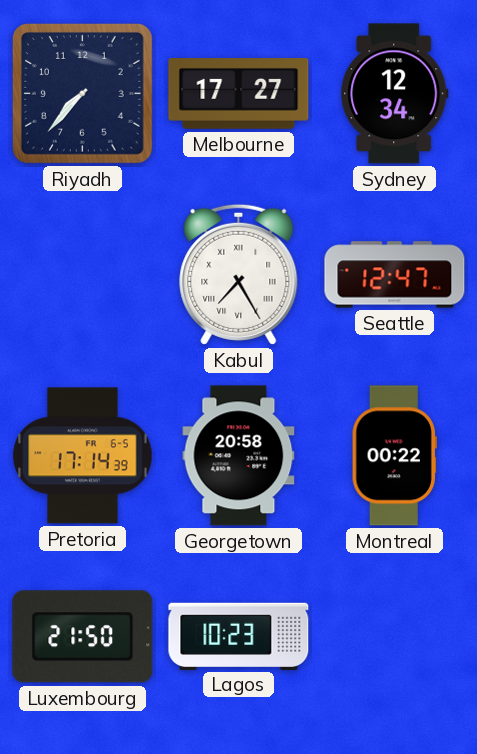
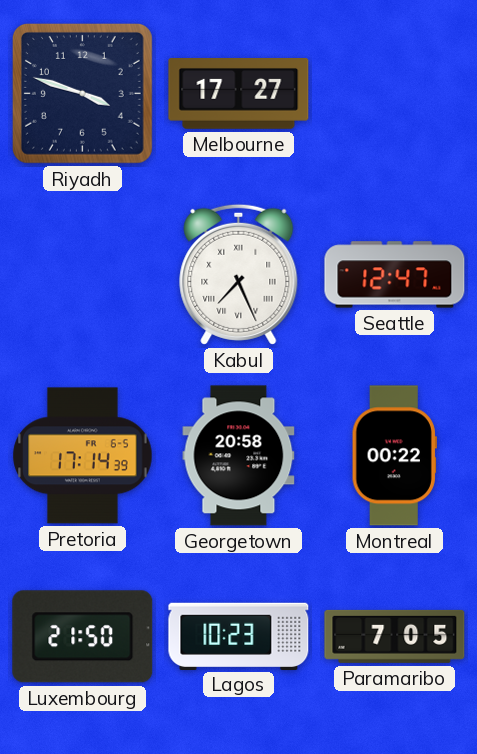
Riyadh: 7:37 -> 3:48
Sydney: 12:34 -> none
Kabul: 7:25 -> 7:26
Paramaribo: none -> 7:05
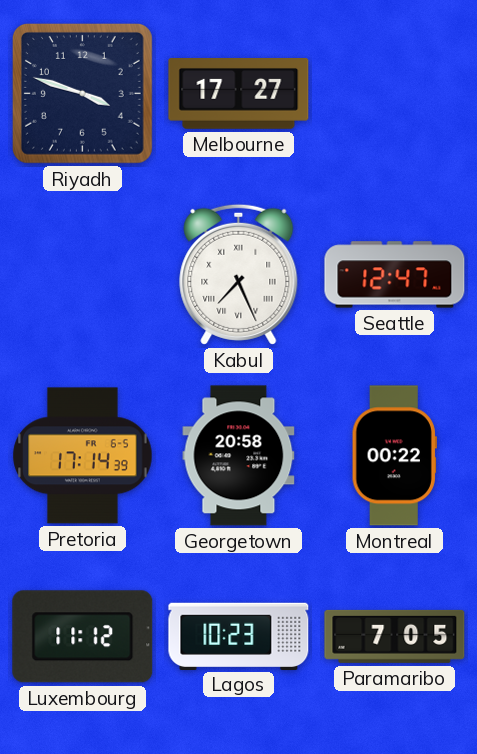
Luxembourg: 21:50 -> 11:12
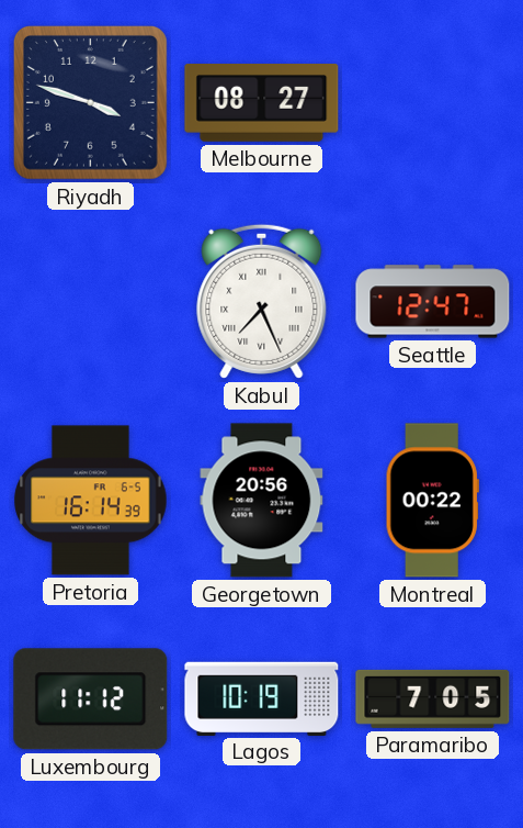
Melbourne: 17:27 -> 08:27
Pretoria: 17:14 -> 16:14
Georgetown: 20:58 -> 20:56
Lagos: 10:23 -> 10:19
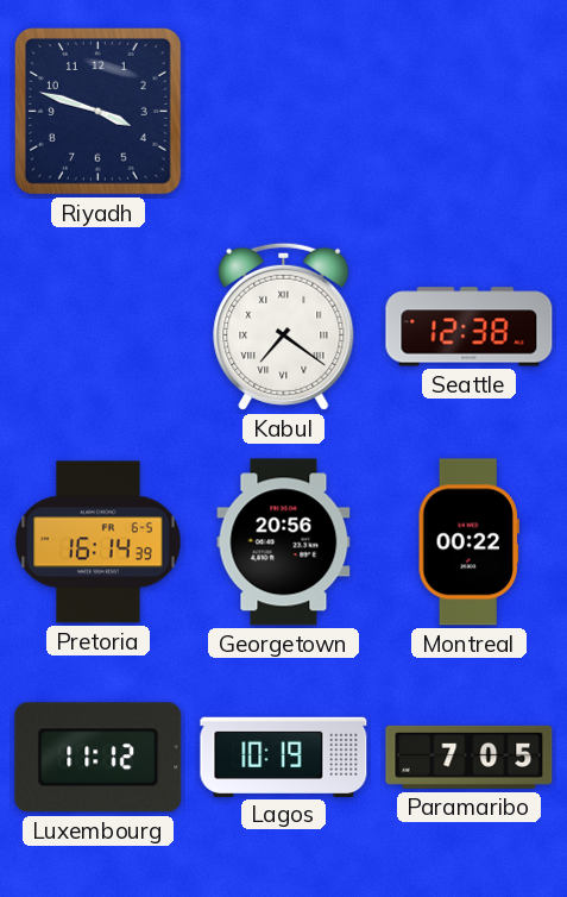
Melbourne: 08:27 -> none
Kabul: 7:26 -> 7:21
Seattle: 12:47 -> 12:38
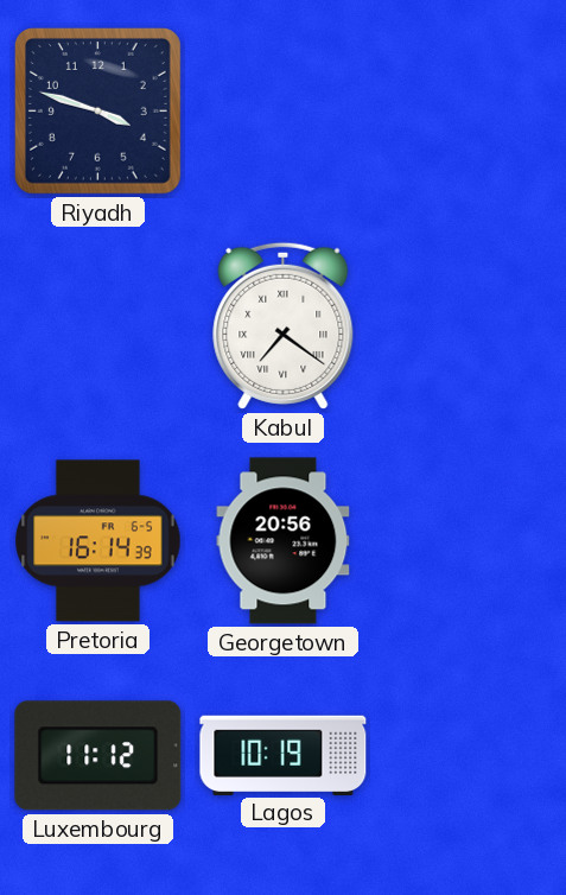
Seattle: 12:38 -> none
Montreal: 00:22 -> none
Paramaribo: 7:05 -> none
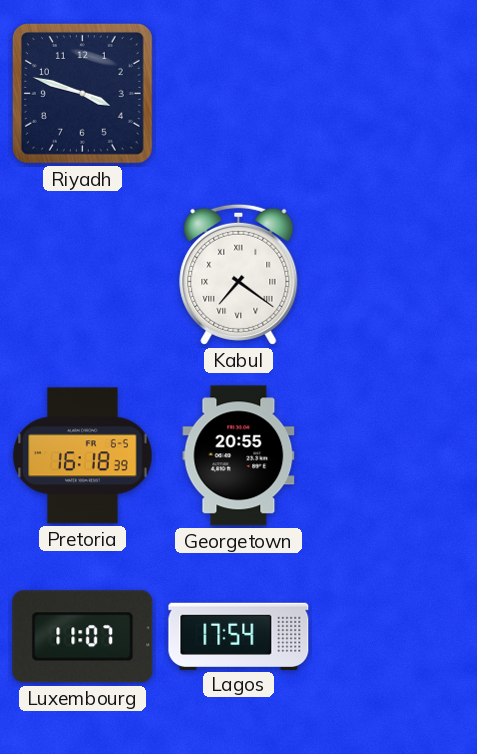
Pretoria: 16:14 -> 16:18
Georgetown: 20:56 -> 20:55
Luxembourg: 11:12 -> 11:07
Lagos: 10:19 -> 17:54
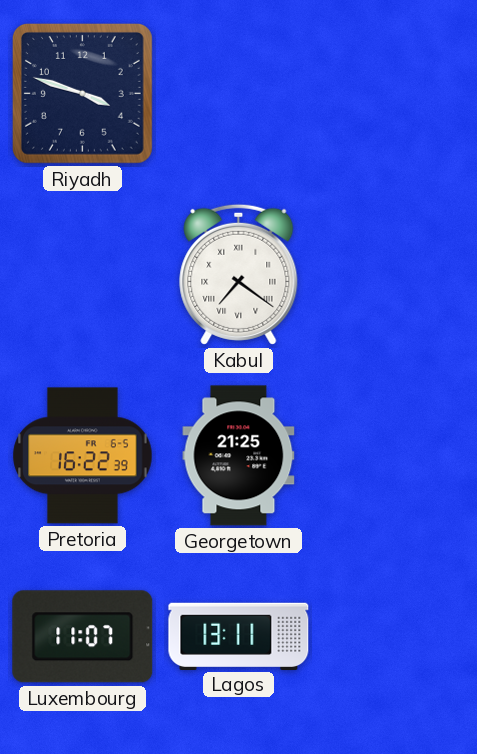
Pretoria: 16:18 -> 16:22
Georgetown: 20:55 -> 21:25
Lagos: 17:54 -> 13:11
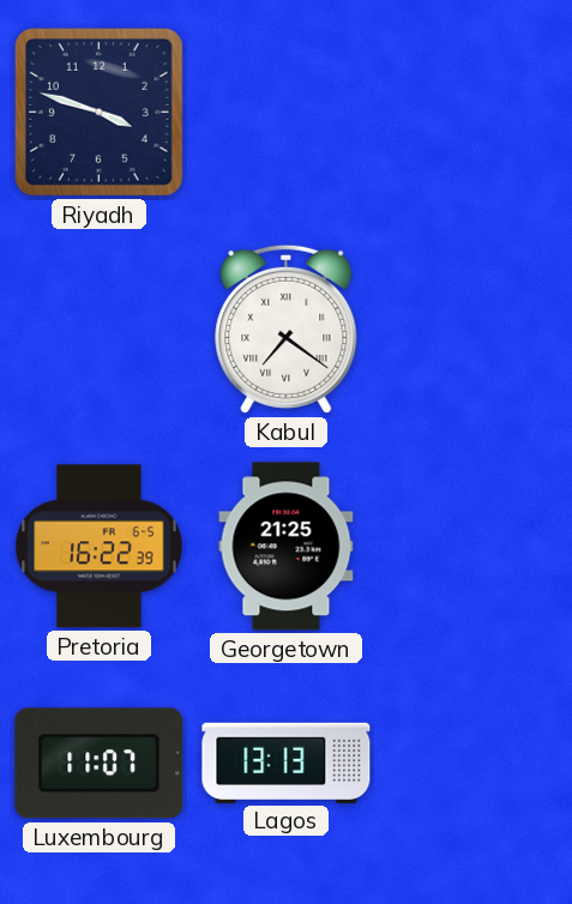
Lagos: 13:11 -> 13:13
